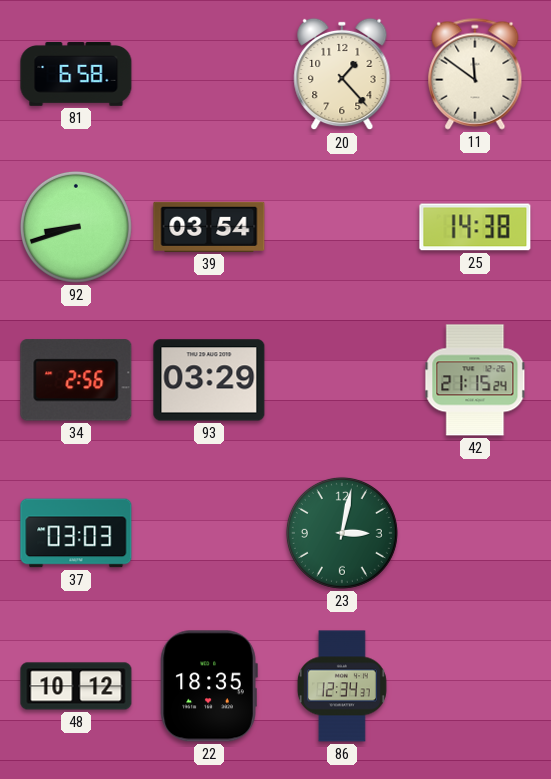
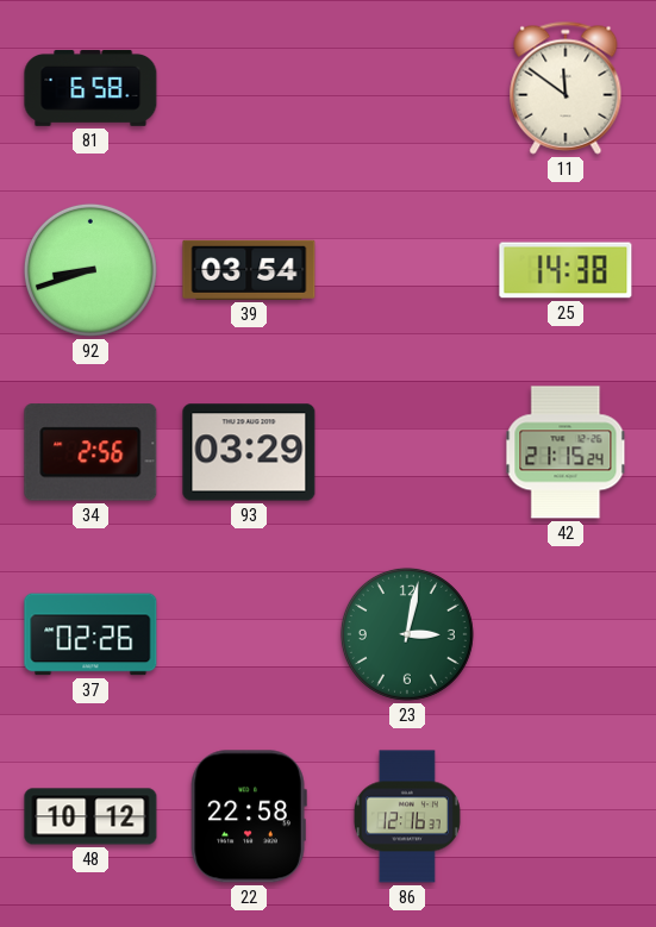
20: 1:23 -> none
37: 03:03 -> 02:26
22: 18:35 -> 22:58
86: 12:34 -> 12:16
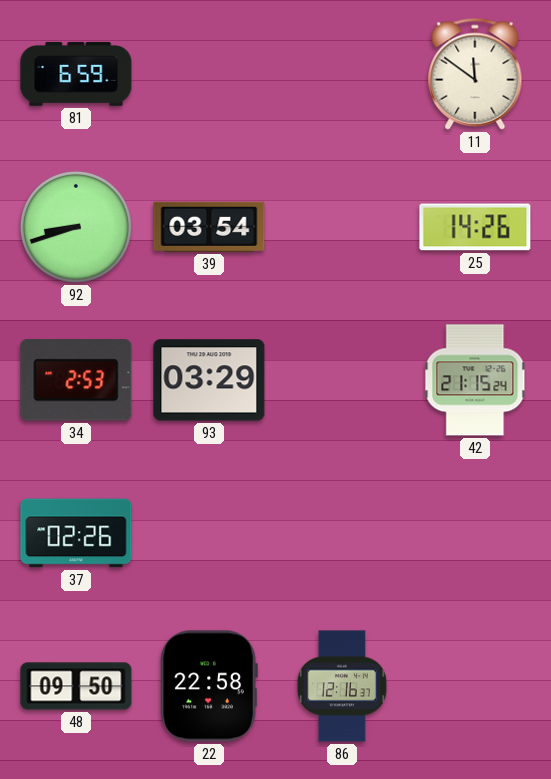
81: 6:58 -> 6:59
25: 14:38 -> 14:26
34: 2:56 -> 2:53
23: 3:02 -> none
48: 10:12 -> 09:50
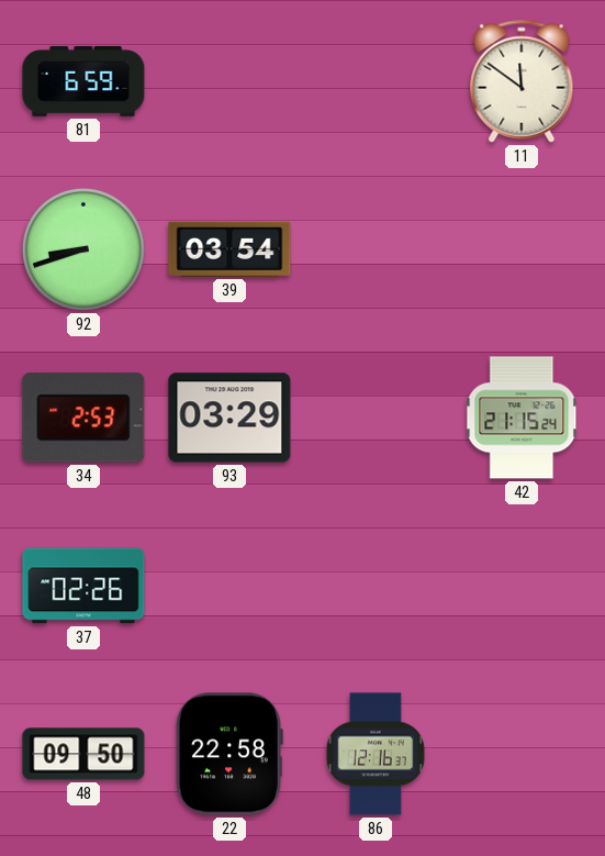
25: 14:26 -> none
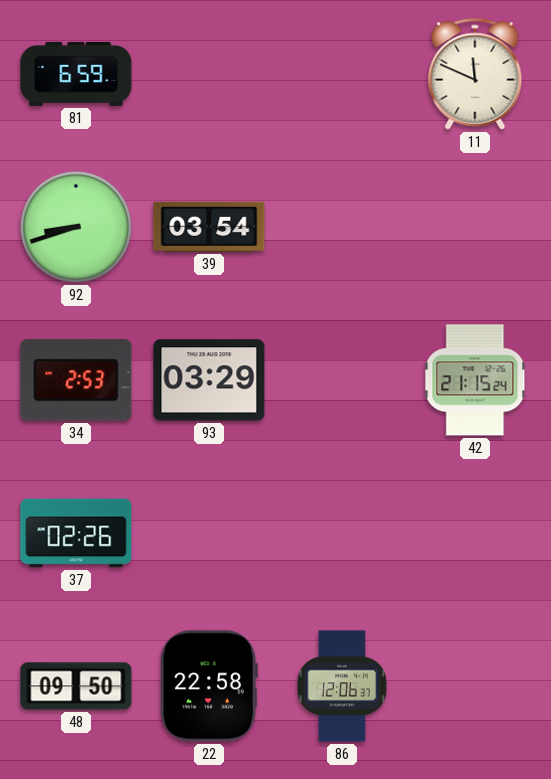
11: 11:51 -> 11:49
86: 12:16 -> 12:06
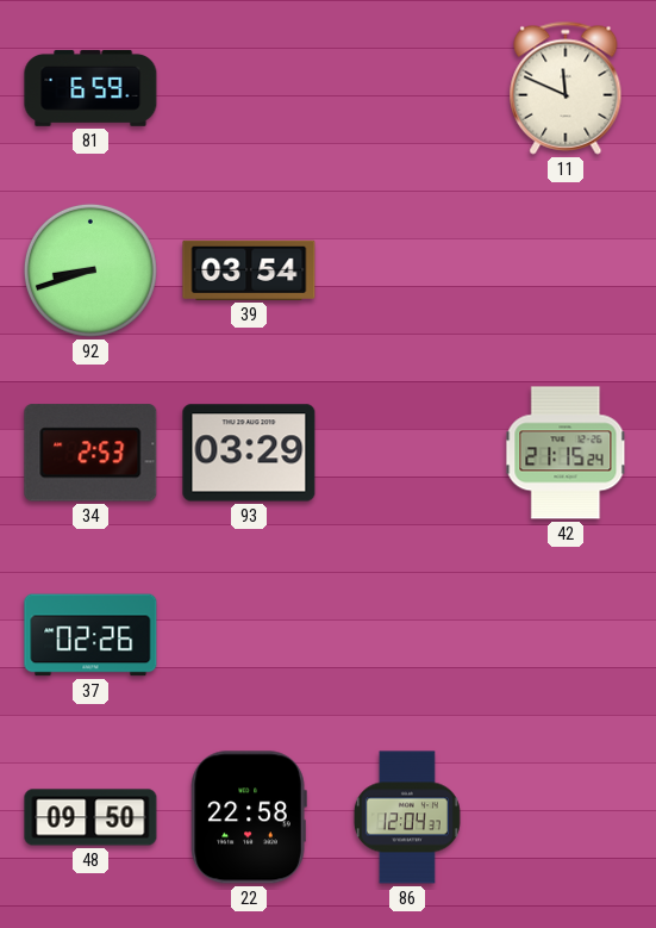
86: 12:06 -> 12:04
